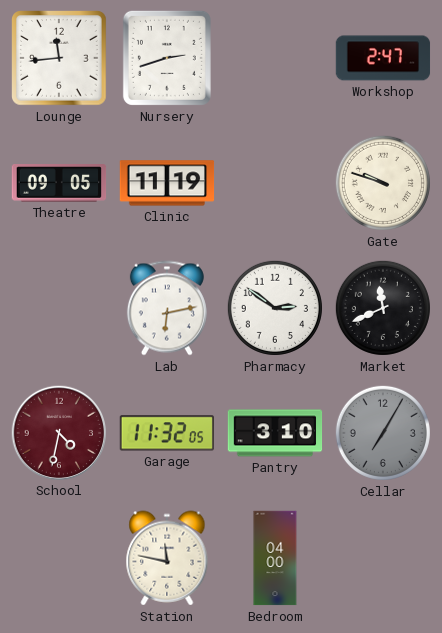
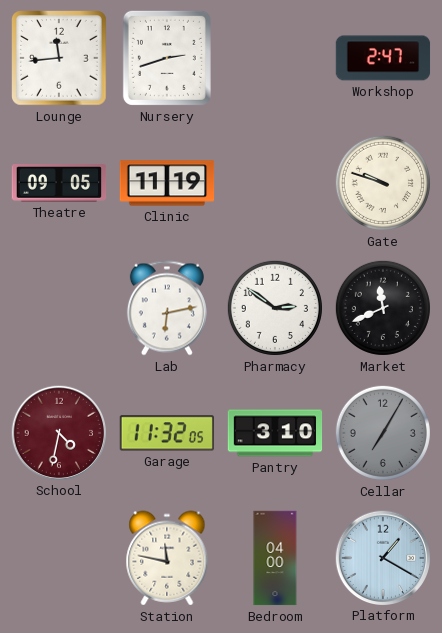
Platform: none -> 1:20
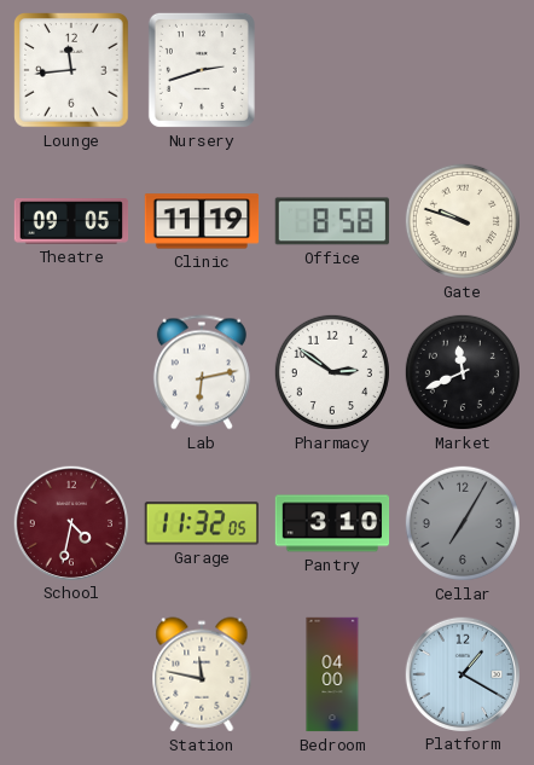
Workshop: 2:47 -> none
Office: none -> 8:58
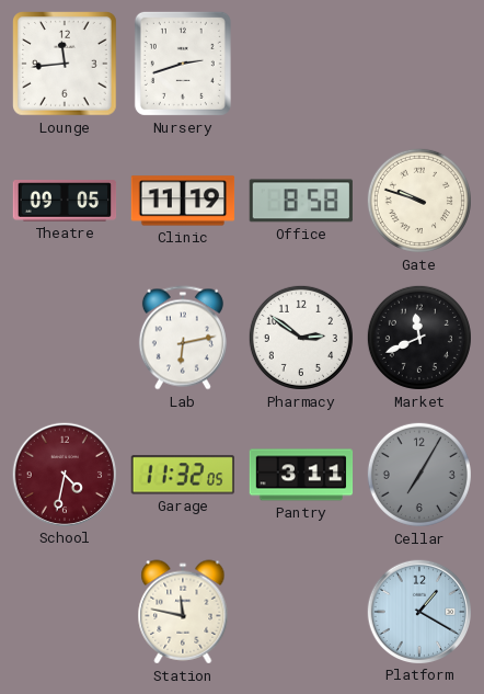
Pantry: 3:10 -> 3:11
Bedroom: 04:00 -> none
